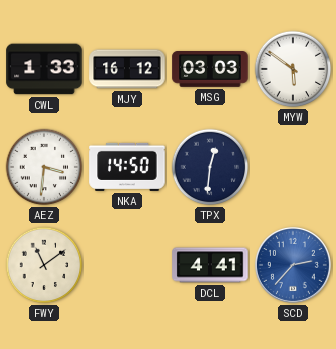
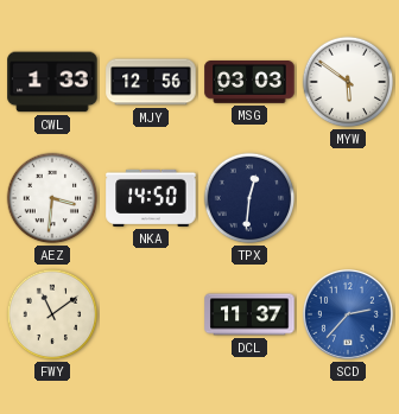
MJY: 16:12 -> 12:56
DCL: 4:41 -> 11:37
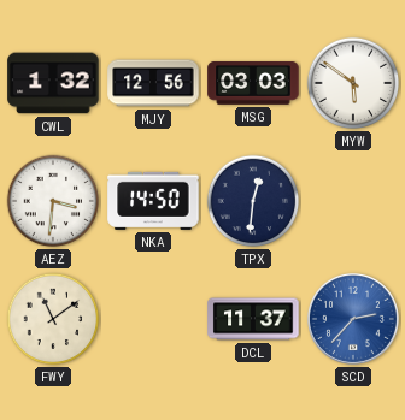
CWL: 1:33 -> 1:32
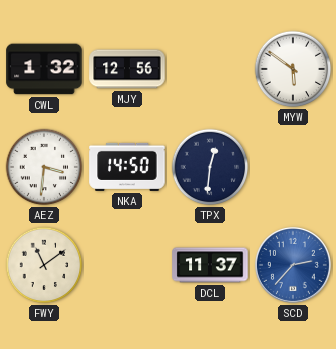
MSG: 03:03 -> none
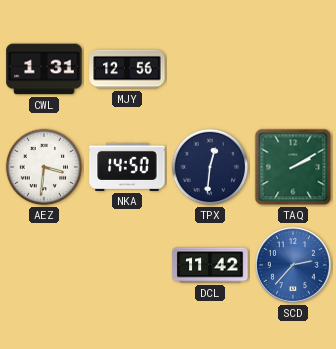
CWL: 1:32 -> 1:31
MYW: 5:51 -> none
TAQ: none -> 2:10
FWY: 11:09 -> none
DCL: 11:37 -> 11:42
